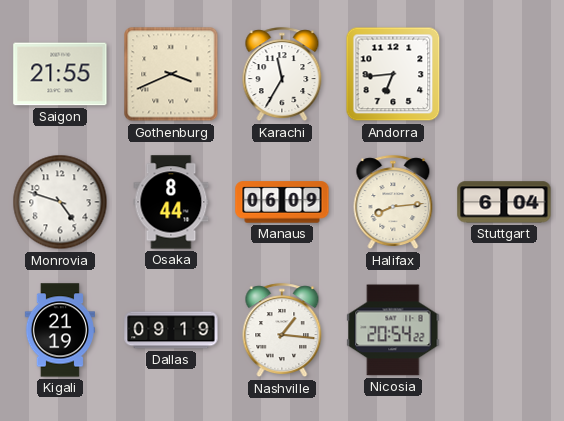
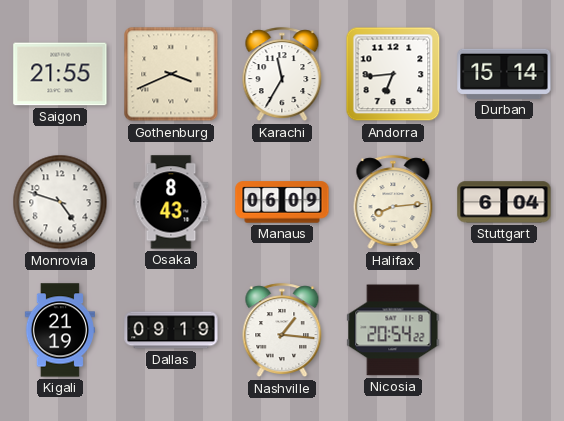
Durban: none -> 15:14
Osaka: 8:44 -> 8:43
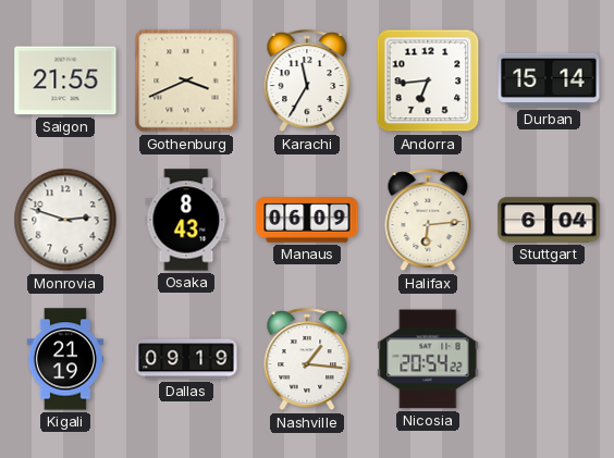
Monrovia: 4:48 -> 2:48
Halifax: 8:14 -> 6:14
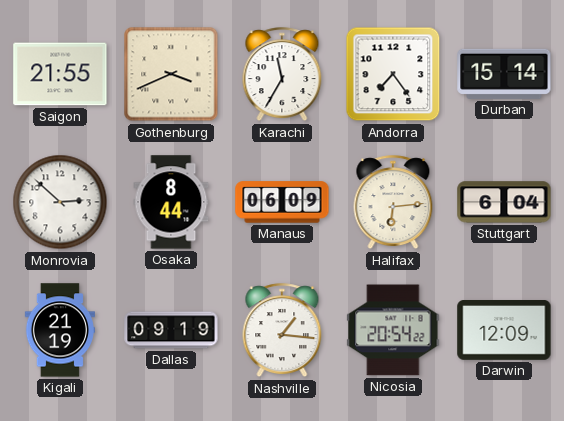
Andorra: 6:44 -> 7:24
Monrovia: 2:48 -> 2:52
Osaka: 8:43 -> 8:44
Darwin: none -> 12:09
